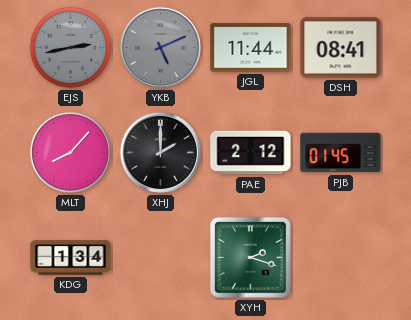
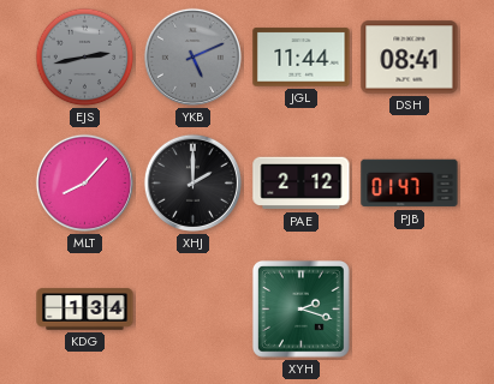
PJB: 01:45 -> 01:47
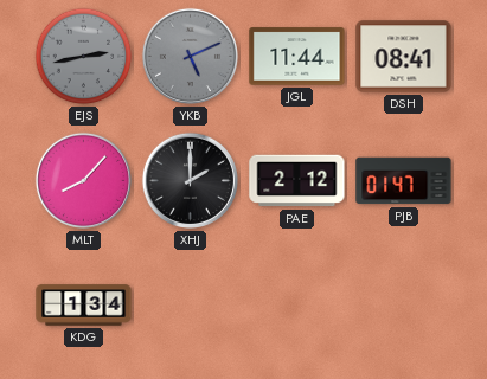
XYH: 2:18 -> none
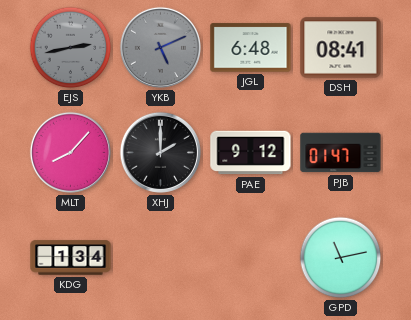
JGL: 11:44 -> 6:48
PAE: 2:12 -> 9:12
GPD: none -> 11:13
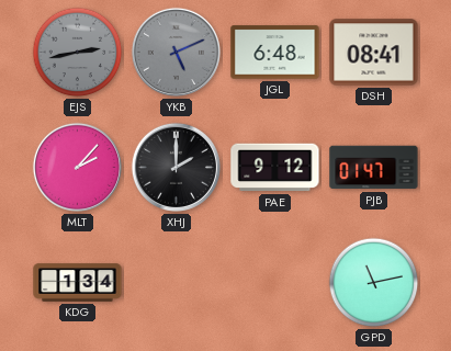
MLT: 8:07 -> 2:07
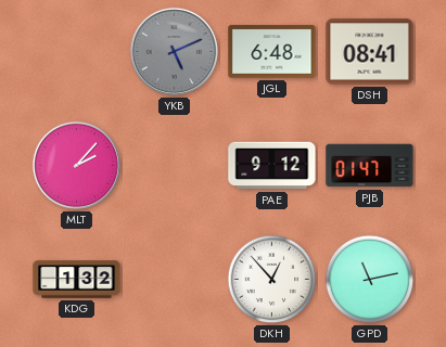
EJS: 2:43 -> none
XHJ: 2:00 -> none
KDG: 1:34 -> 1:32
DKH: none -> 12:53
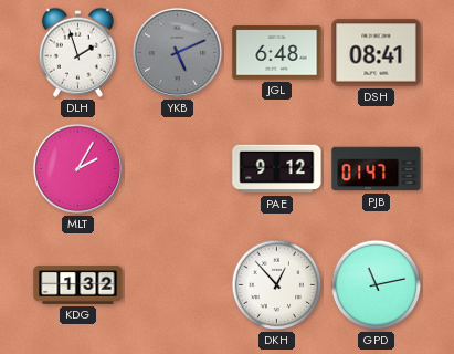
DLH: none -> 1:57
MLT: 2:07 -> 2:05
